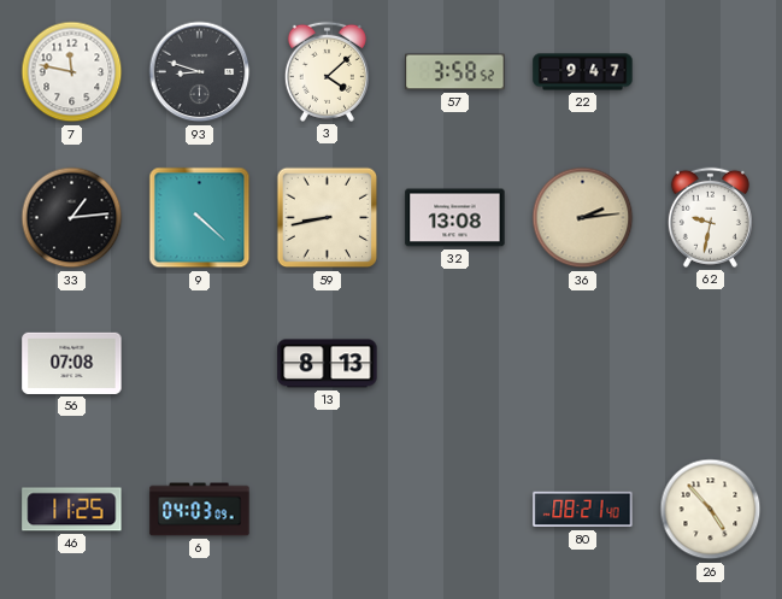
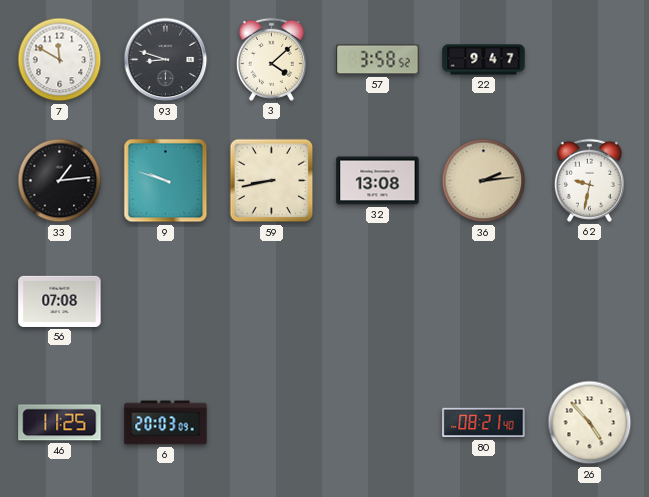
7: 11:47 -> 11:50
9: 4:22 -> 9:48
13: 8:13 -> none
6: 04:03 -> 20:03
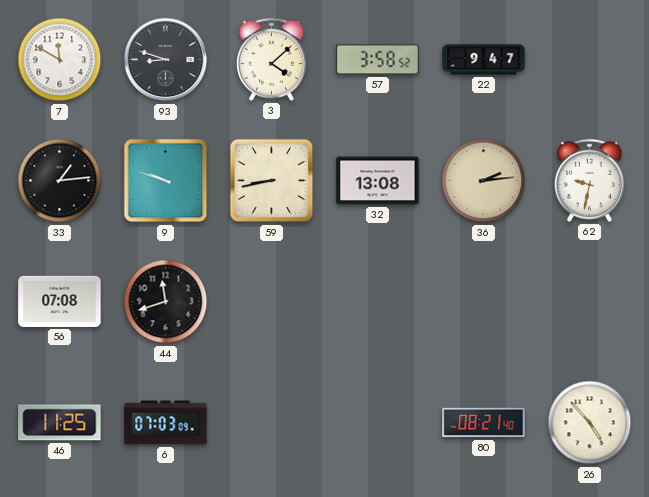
44: none -> 11:42
6: 20:03 -> 07:03
